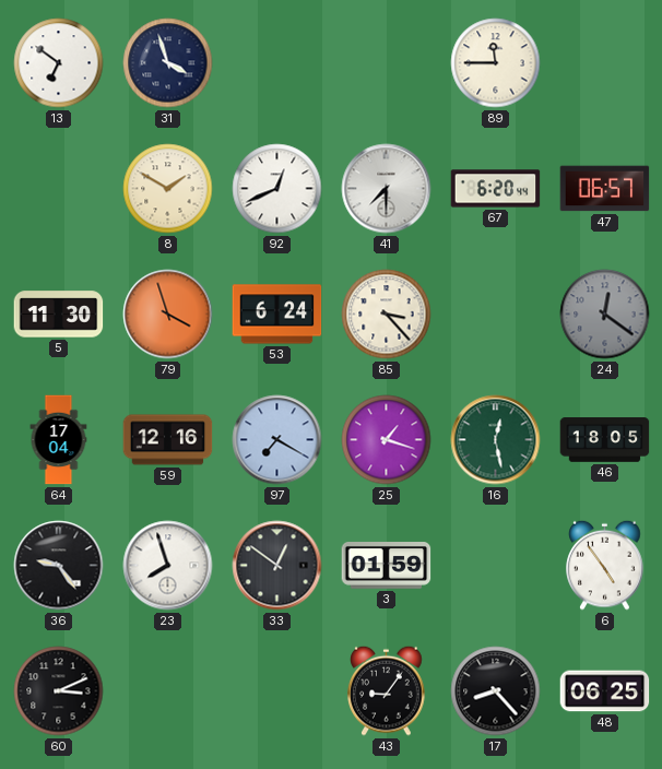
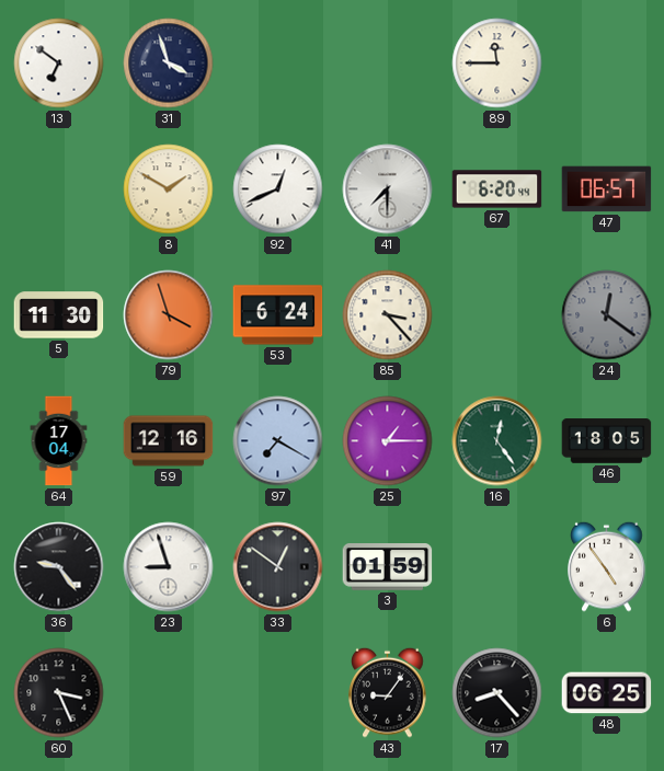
25: 1:18 -> 1:15
16: 12:28 -> 12:24
23: 7:57 -> 8:57
60: 3:11 -> 3:26
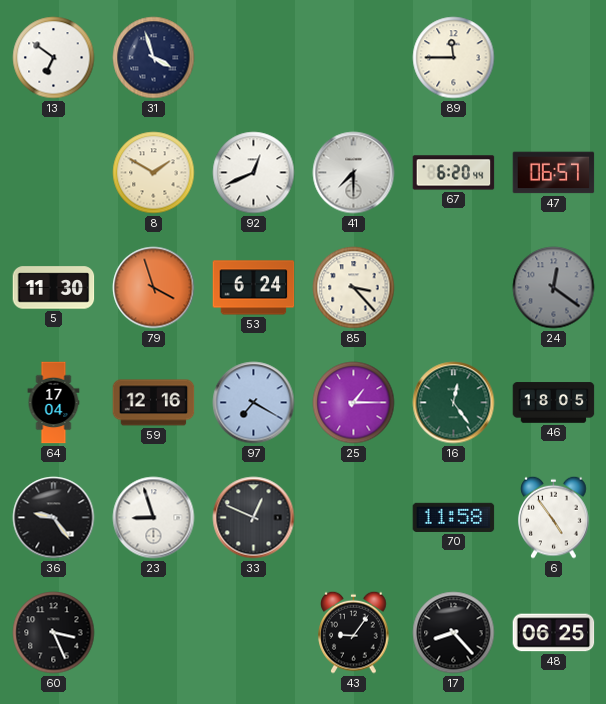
33: 12:51 -> 12:49
3: 01:59 -> none
70: none -> 11:58
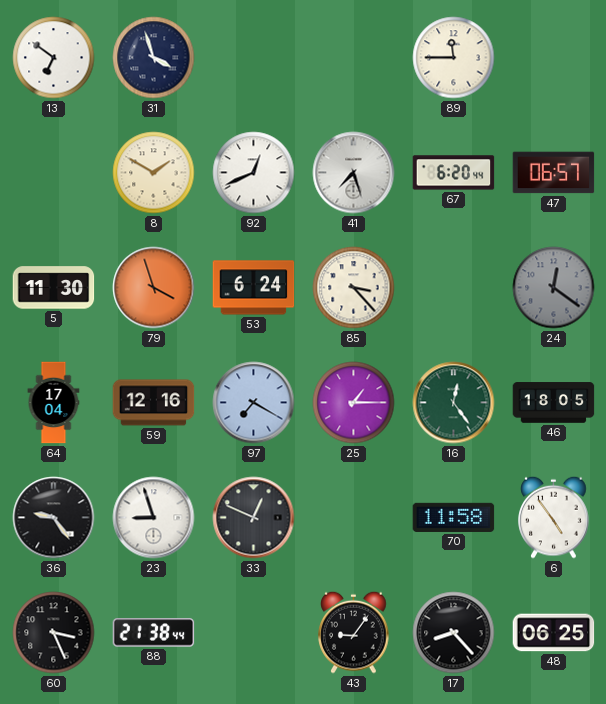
41: 7:30 -> 7:27
88: none -> 21:38
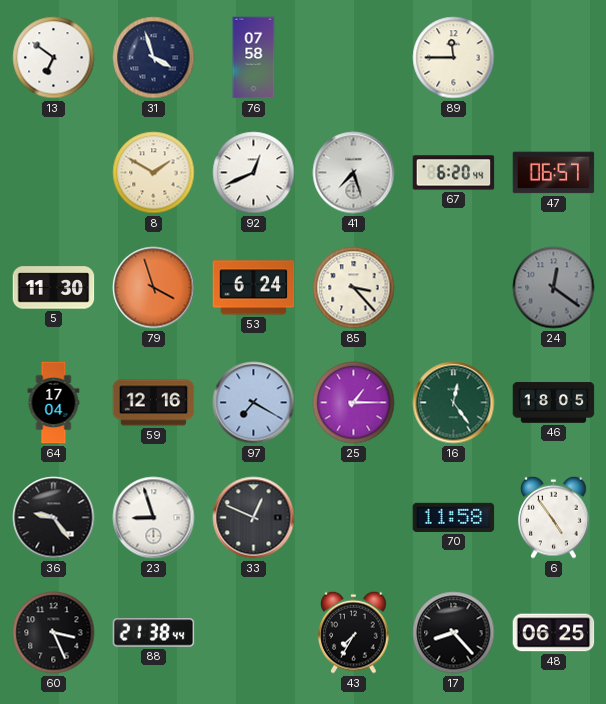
76: none -> 07:58
43: 9:06 -> 7:35
